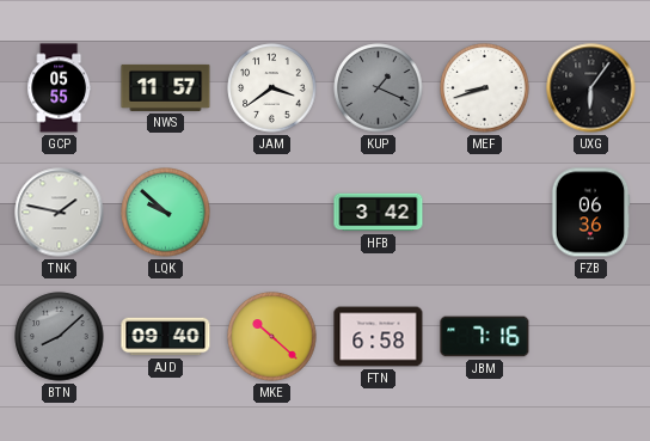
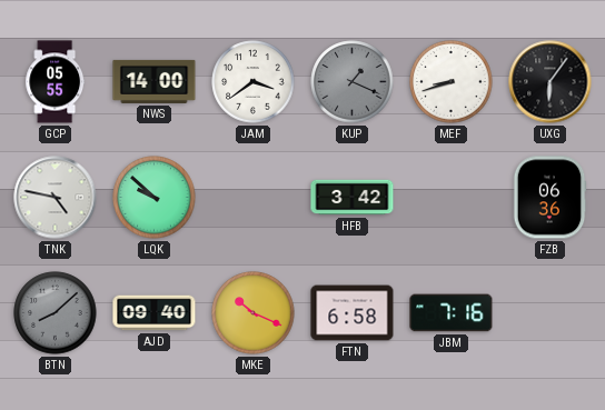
NWS: 11:57 -> 14:00
TNK: 1:47 -> 4:47
MKE: 10:22 -> 10:19
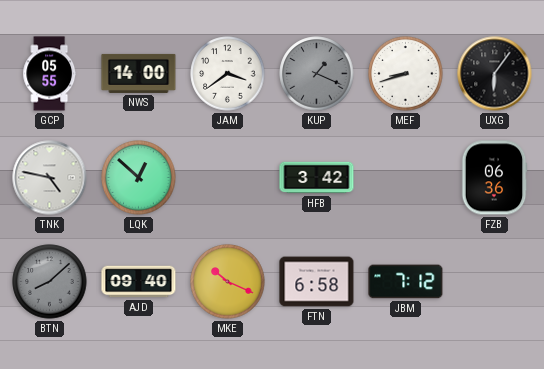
LQK: 9:52 -> 12:52
JBM: 7:16 -> 7:12
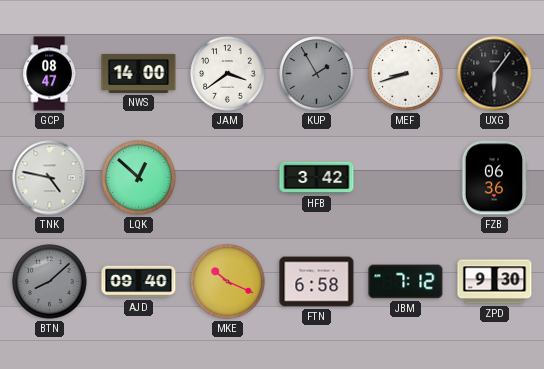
GCP: 05:55 -> 08:47
KUP: 1:19 -> 1:55
ZPD: none -> 9:30
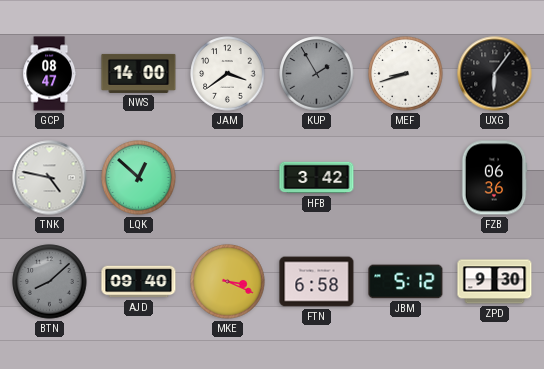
MKE: 10:19 -> 3:19
JBM: 7:12 -> 5:12
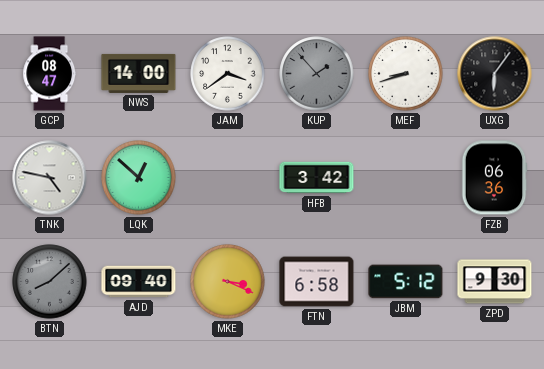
KUP: 1:55 -> 1:53
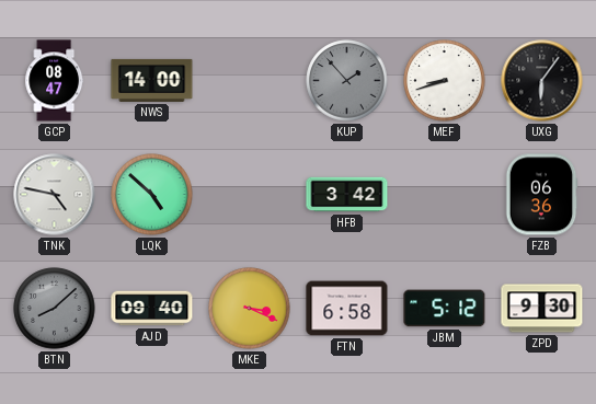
JAM: 3:39 -> none
LQK: 12:52 -> 4:52
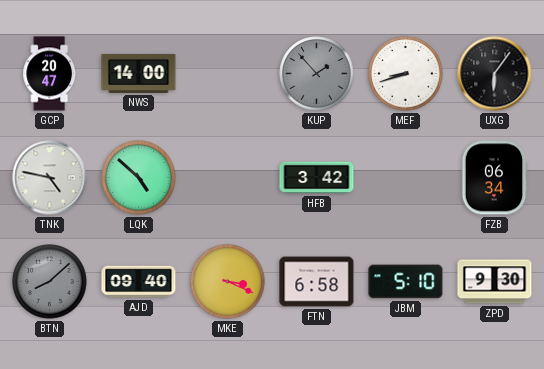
GCP: 08:47 -> 20:47
FZB: 06:36 -> 06:34
JBM: 5:12 -> 5:10
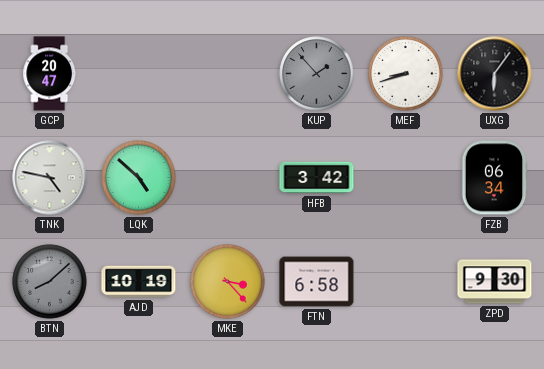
NWS: 14:00 -> none
AJD: 09:40 -> 10:19
MKE: 3:19 -> 3:23
JBM: 5:10 -> none
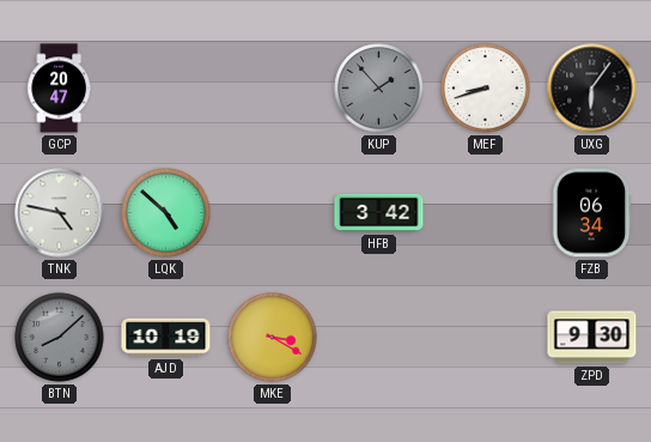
MKE: 3:23 -> 3:20
FTN: 6:58 -> none
